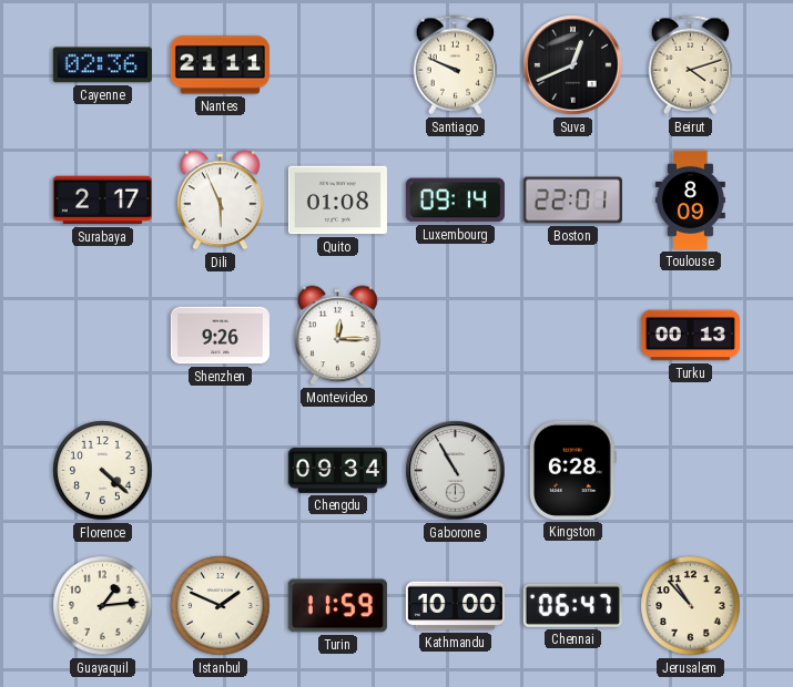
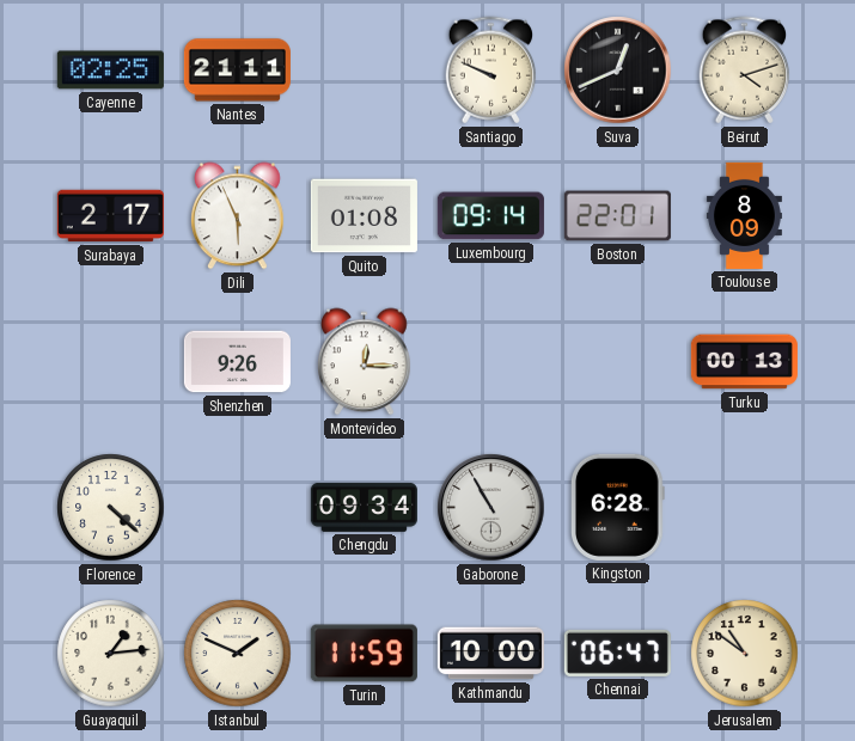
Cayenne: 02:36 -> 02:25
Jerusalem: 10:53 -> 10:51
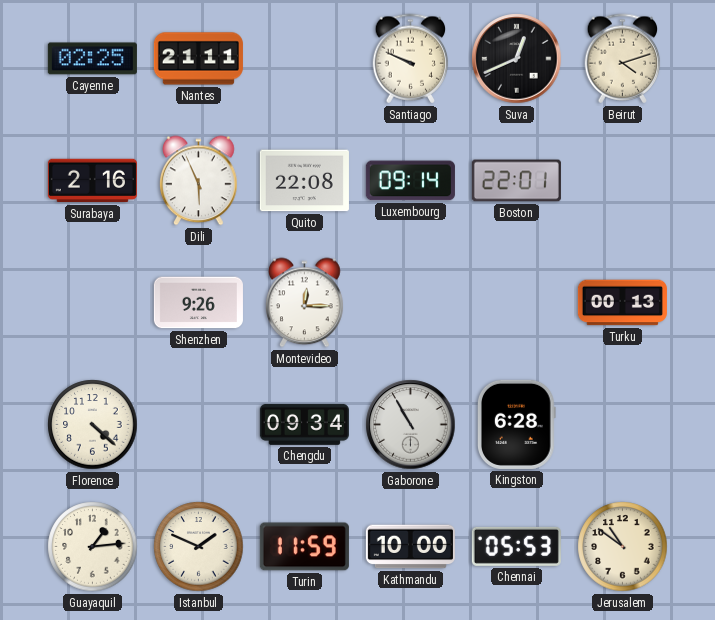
Surabaya: 2:17 -> 2:16
Quito: 01:08 -> 22:08
Toulouse: 8:09 -> none
Chennai: 06:47 -> 05:53
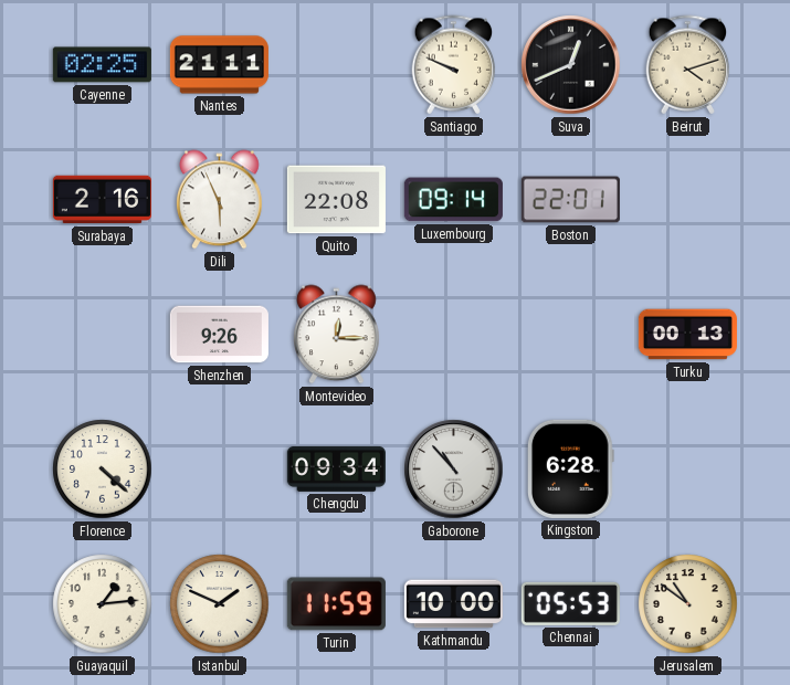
Gaborone: 10:55 -> 10:53
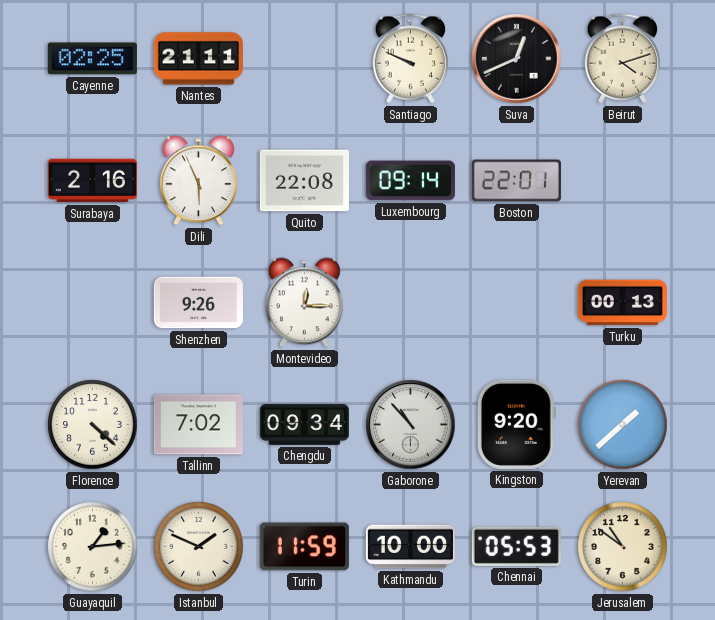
Tallinn: none -> 7:02
Kingston: 6:28 -> 9:20
Yerevan: none -> 1:38
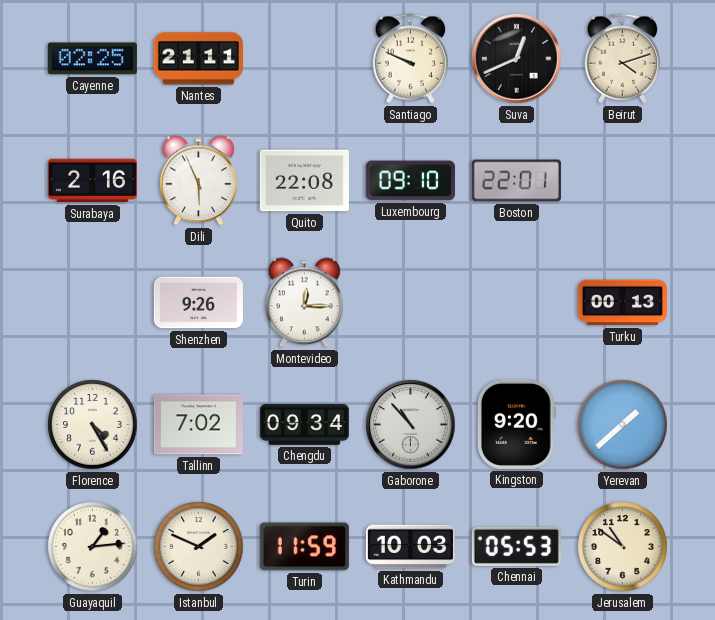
Luxembourg: 09:14 -> 09:10
Florence: 4:22 -> 4:25
Kathmandu: 10:00 -> 10:03
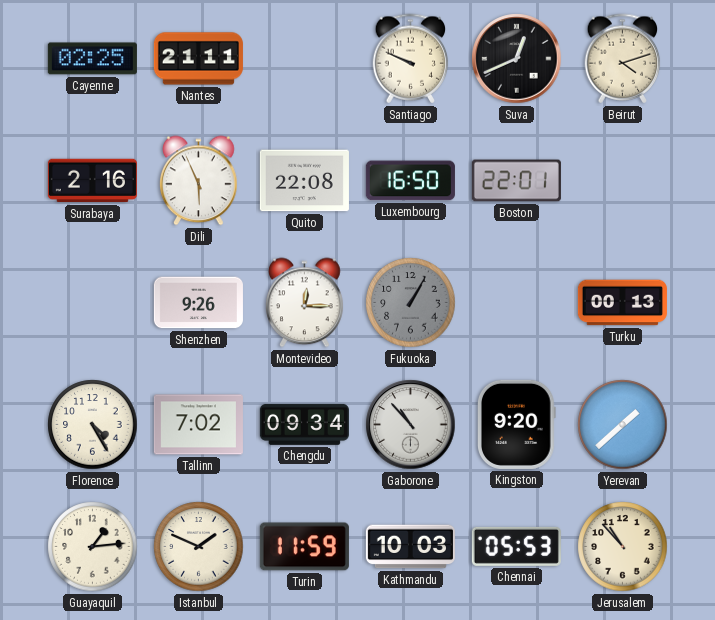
Luxembourg: 09:10 -> 16:50
Fukuoka: none -> 1:05
Jerusalem: 10:51 -> 10:53
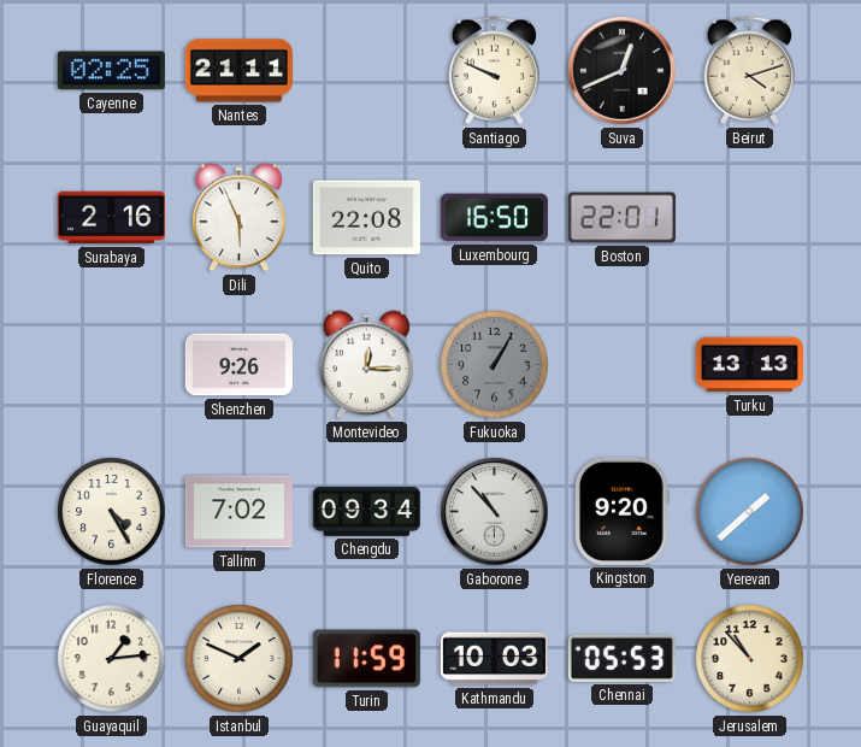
Turku: 00:13 -> 13:13
